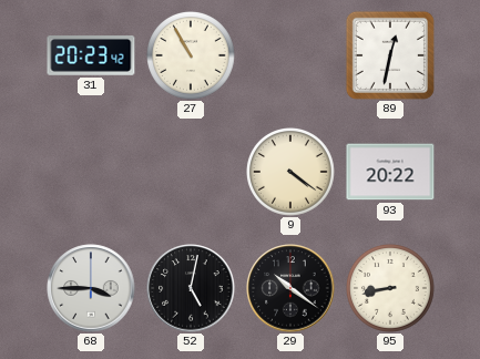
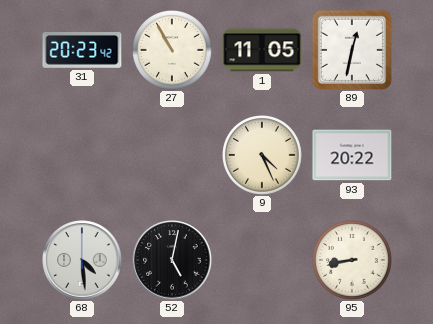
1: none -> 11:05
9: 4:21 -> 4:26
68: 3:45 -> 4:29
29: 10:21 -> none
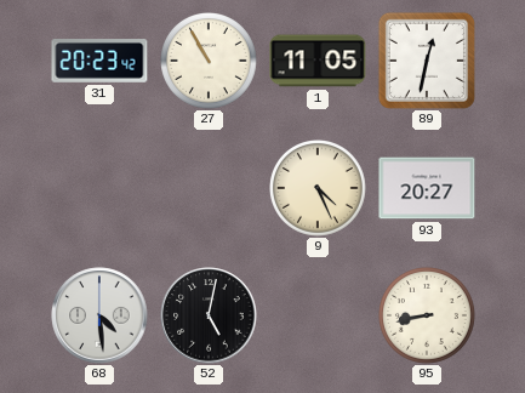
93: 20:22 -> 20:27
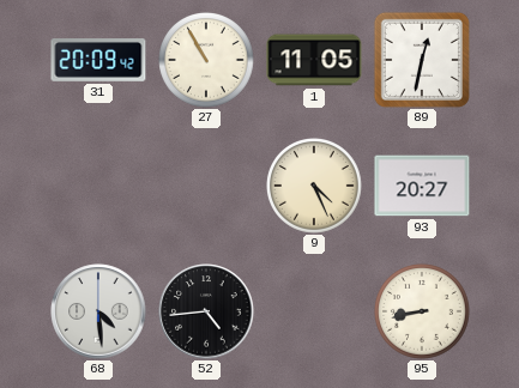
31: 20:23 -> 20:09
52: 5:02 -> 4:44
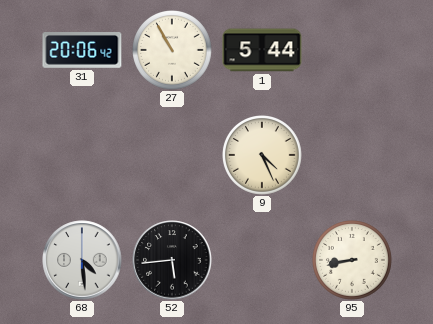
31: 20:09 -> 20:06
1: 11:05 -> 5:44
89: 12:32 -> none
93: 20:27 -> none
52: 4:44 -> 5:44
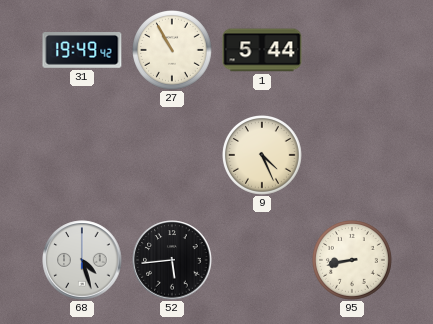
31: 20:06 -> 19:49
68: 4:29 -> 4:27
